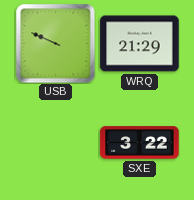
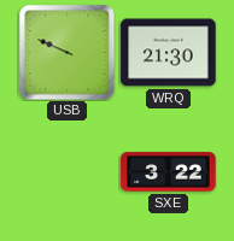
WRQ: 21:29 -> 21:30
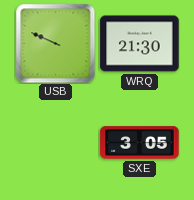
SXE: 3:22 -> 3:05
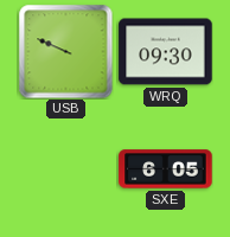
WRQ: 21:30 -> 09:30
SXE: 3:05 -> 6:05
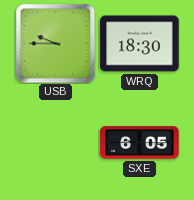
USB: 9:49 -> 9:45
WRQ: 09:30 -> 18:30
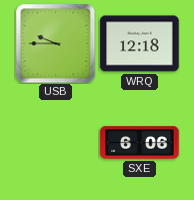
WRQ: 18:30 -> 12:18
SXE: 6:05 -> 6:06
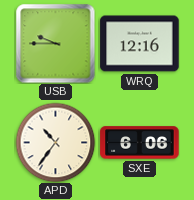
WRQ: 12:18 -> 12:16
APD: none -> 10:36
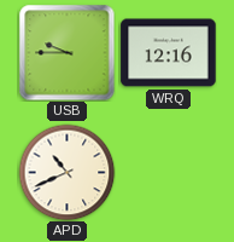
APD: 10:36 -> 10:41
SXE: 6:06 -> none
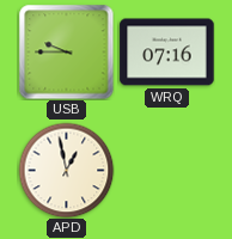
WRQ: 12:16 -> 07:16
APD: 10:41 -> 12:58
